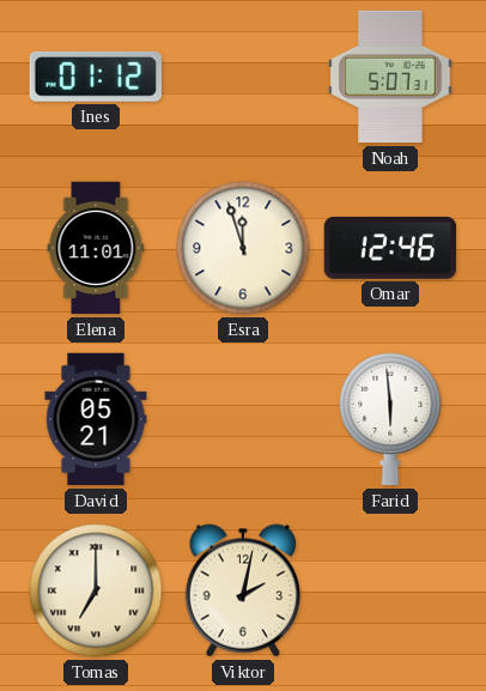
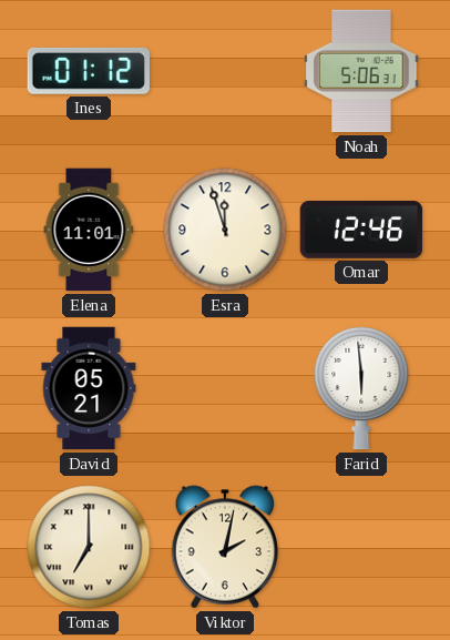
Noah: 5:07 -> 5:06
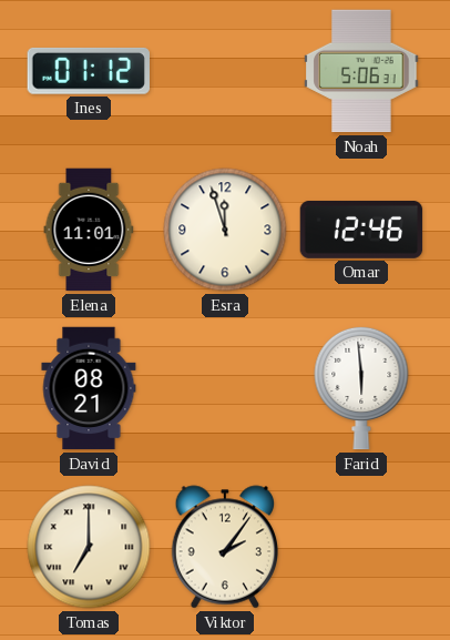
David: 05:21 -> 08:21
Viktor: 2:02 -> 2:06
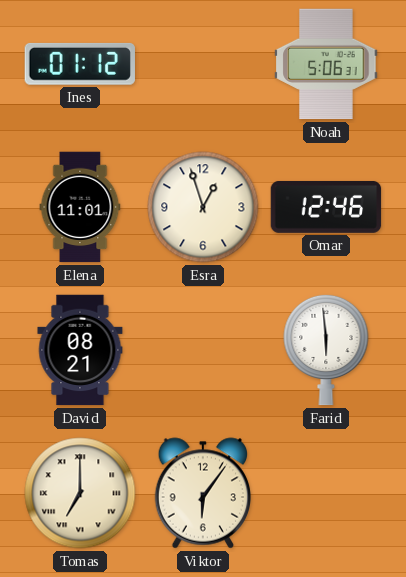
Esra: 11:57 -> 12:57
Viktor: 2:06 -> 6:06
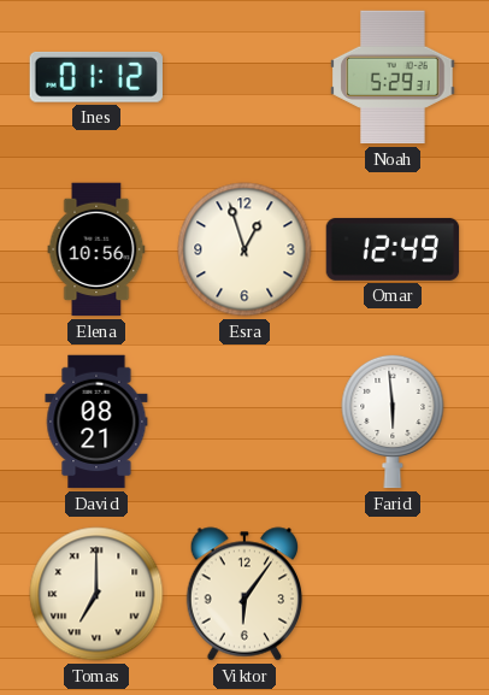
Noah: 5:06 -> 5:29
Elena: 11:01 -> 10:56
Omar: 12:46 -> 12:49
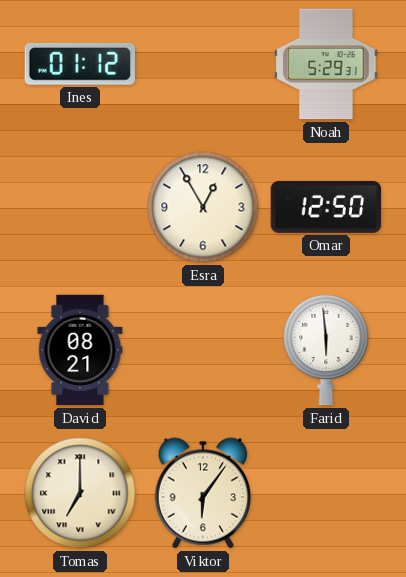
Elena: 10:56 -> none
Esra: 12:57 -> 12:55
Omar: 12:49 -> 12:50
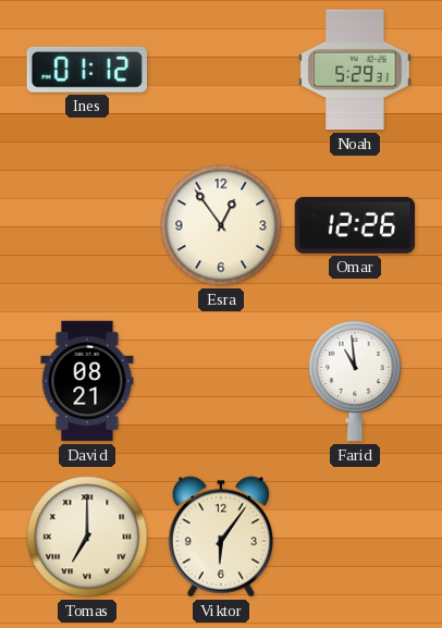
Esra: 12:55 -> 12:54
Omar: 12:50 -> 12:26
Farid: 5:59 -> 10:59
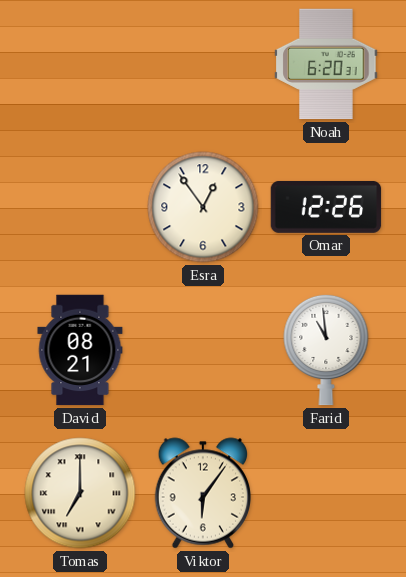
Ines: 01:12 -> none
Noah: 5:29 -> 6:20
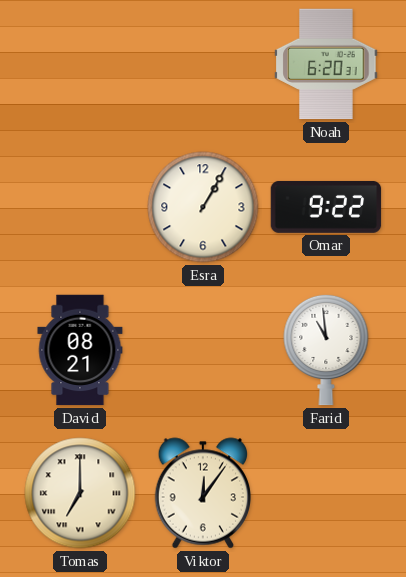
Esra: 12:54 -> 1:05
Omar: 12:26 -> 9:22
Viktor: 6:06 -> 12:06
